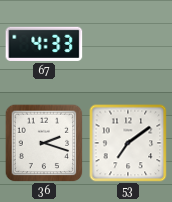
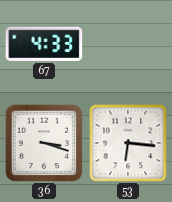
36: 2:18 -> 3:18
53: 7:09 -> 6:16
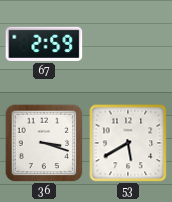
67: 4:33 -> 2:59
53: 6:16 -> 5:40
